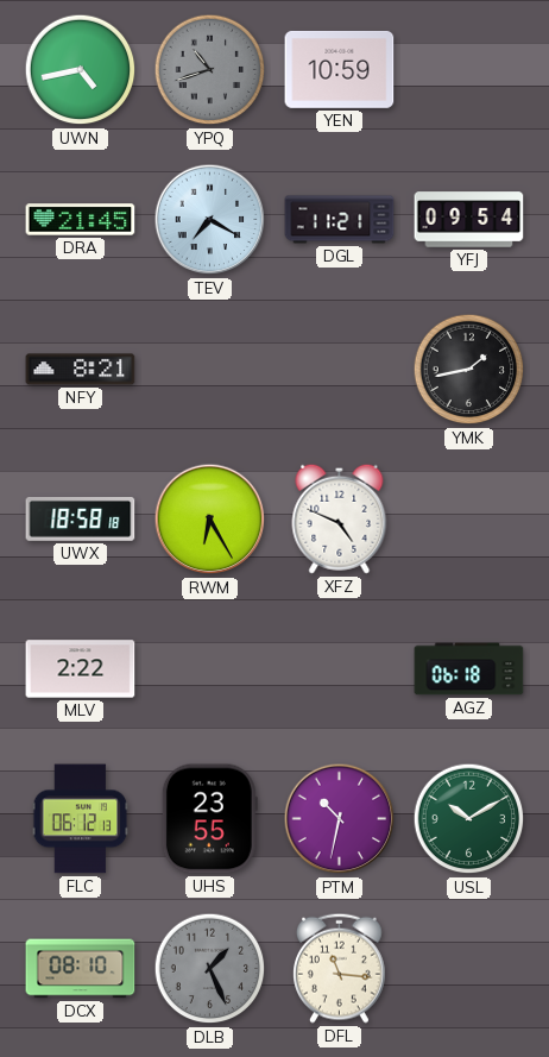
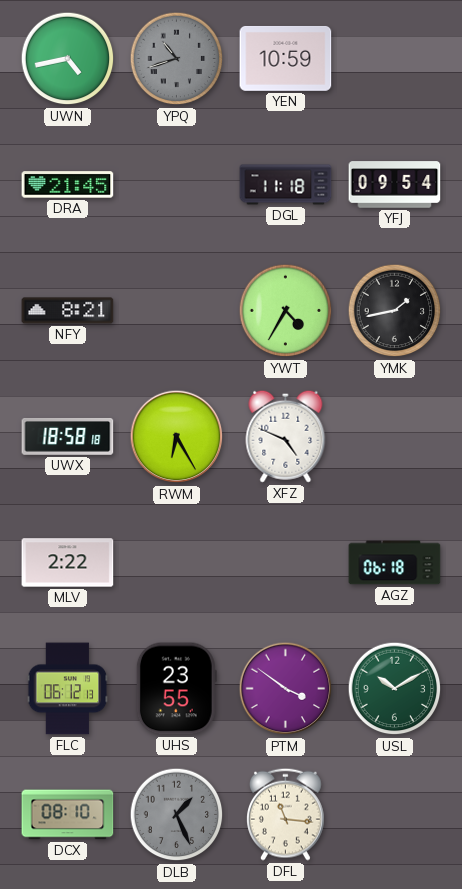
TEV: 7:20 -> none
DGL: 11:21 -> 11:18
YWT: none -> 4:35
PTM: 10:32 -> 3:51
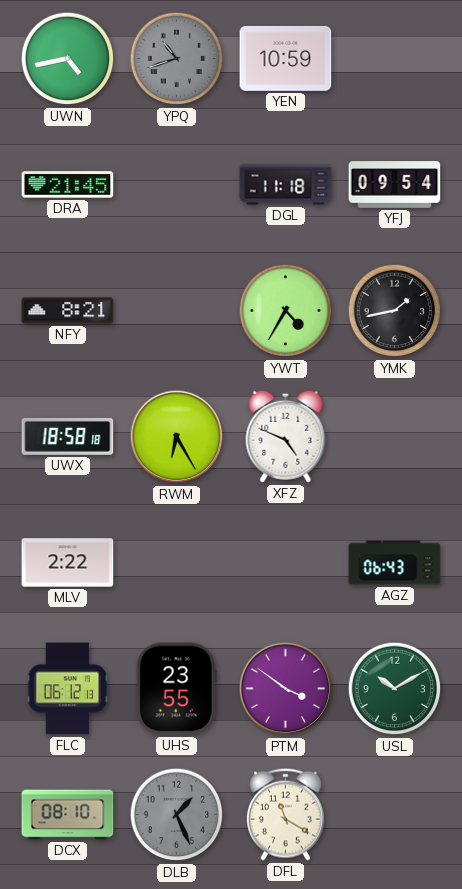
AGZ: 06:18 -> 06:43
DFL: 11:16 -> 11:20
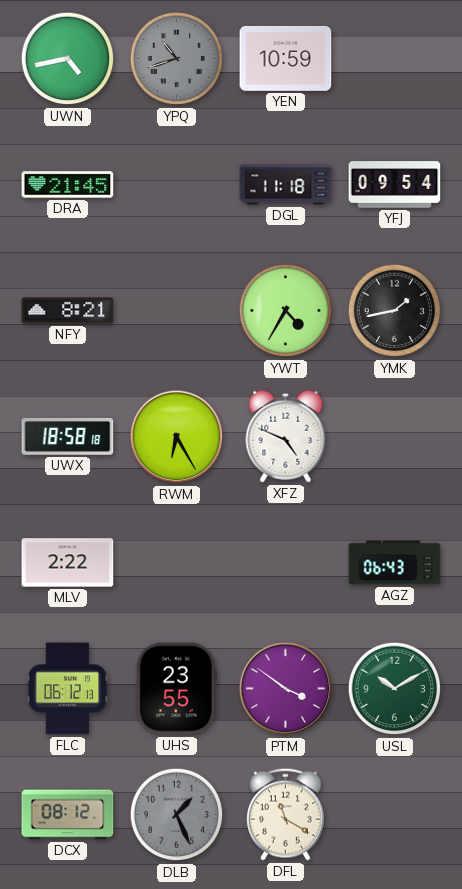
DCX: 08:10 -> 08:12
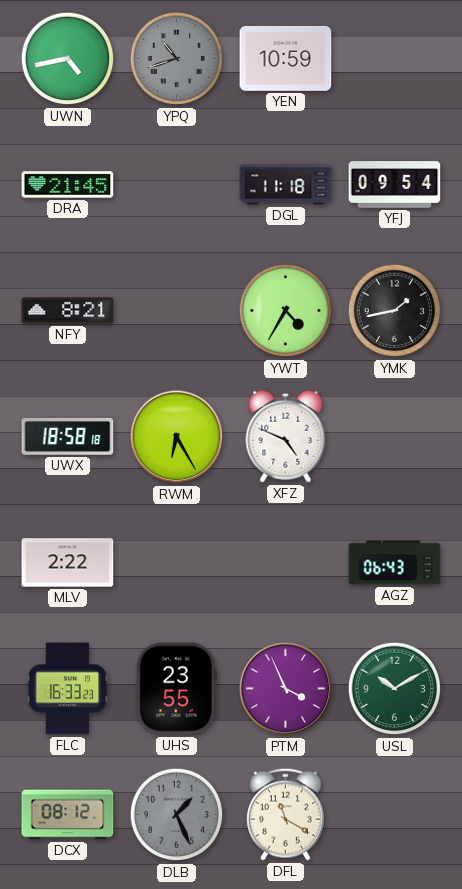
FLC: 06:12 -> 16:33
PTM: 3:51 -> 3:56
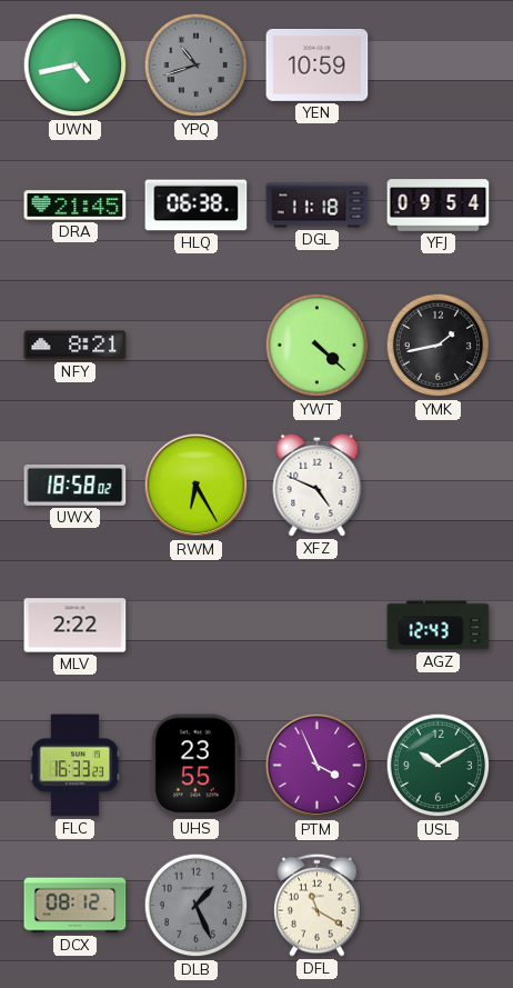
HLQ: none -> 06:38
YWT: 4:35 -> 4:22
UWX: 18:58:18 -> 18:58:02
AGZ: 06:43 -> 12:43
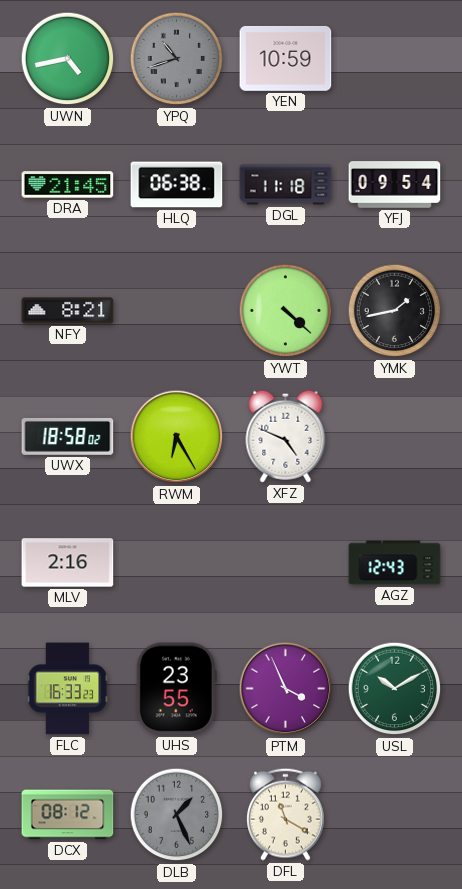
MLV: 2:22 -> 2:16
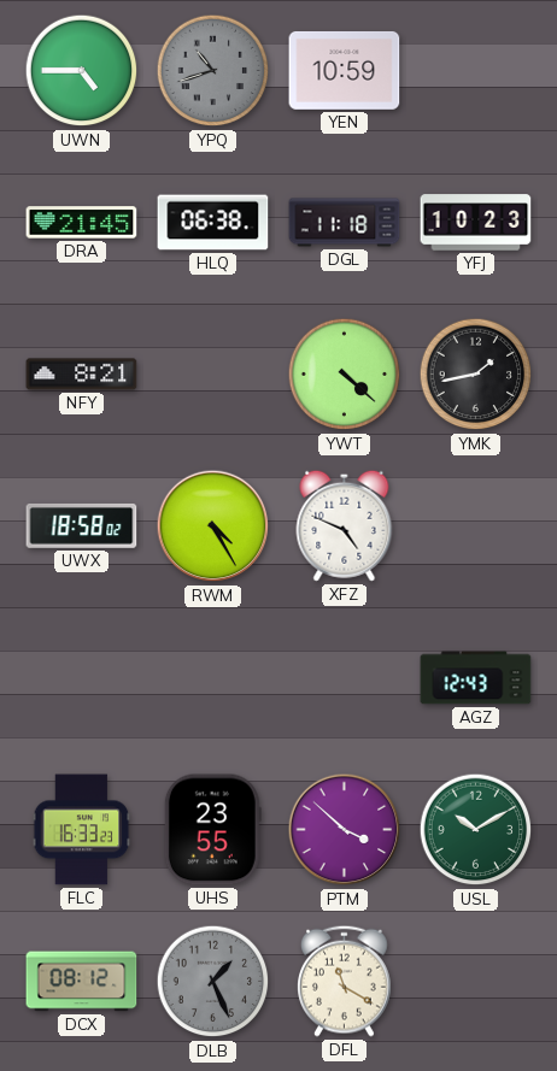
UWN: 4:43 -> 4:45
YFJ: 09:54 -> 10:23
RWM: 6:25 -> 4:25
MLV: 2:16 -> none
PTM: 3:56 -> 3:52
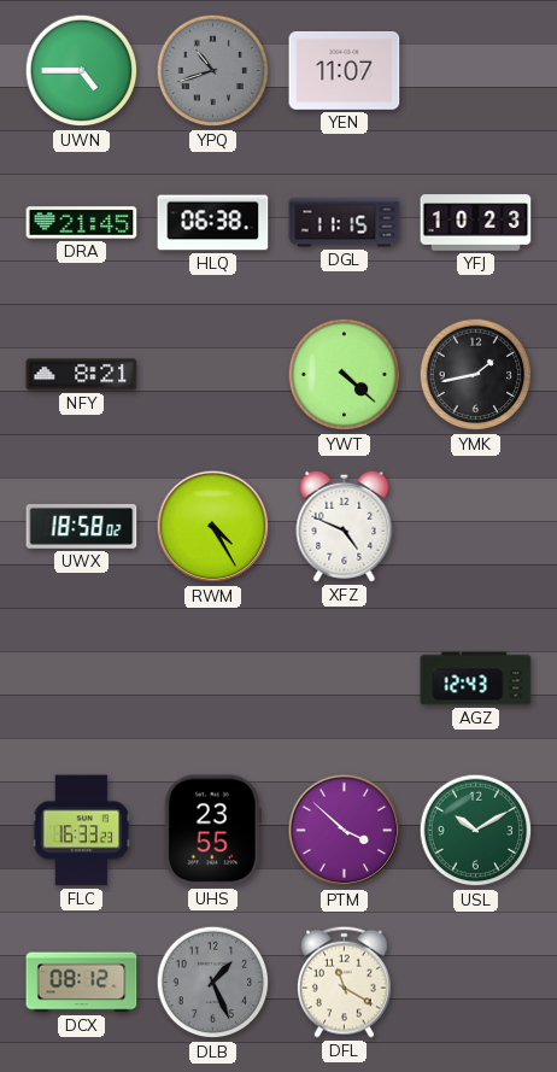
YEN: 10:59 -> 11:07
DGL: 11:18 -> 11:15
